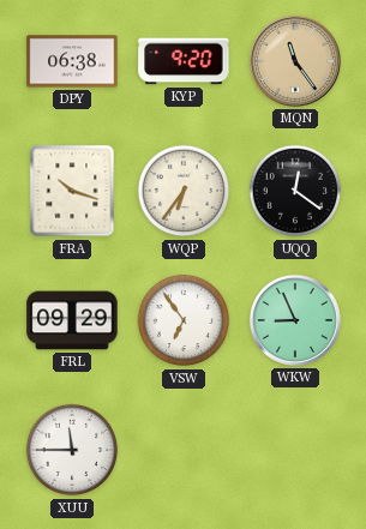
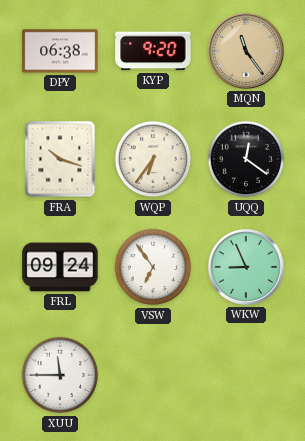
FRL: 09:29 -> 09:24
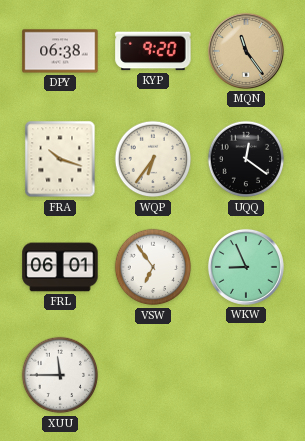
FRL: 09:24 -> 06:01
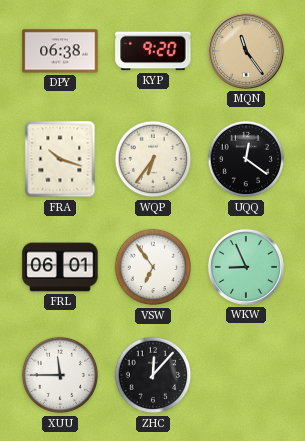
ZHC: none -> 12:07
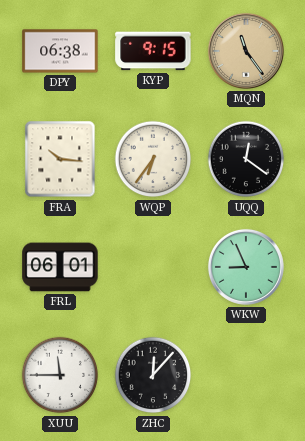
KYP: 9:20 -> 9:15
FRA: 10:18 -> 10:16
VSW: 6:54 -> none
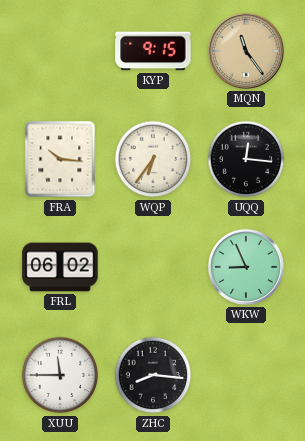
DPY: 06:38 -> none
UQQ: 12:21 -> 12:16
FRL: 06:01 -> 06:02
ZHC: 12:07 -> 8:16
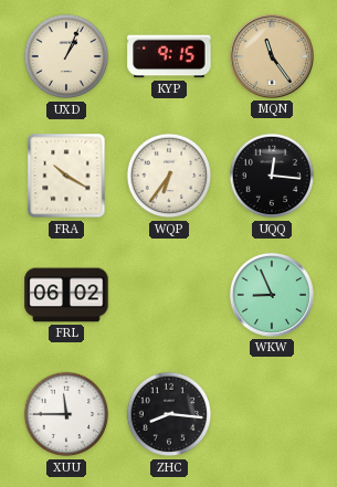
UXD: none -> 1:04
FRA: 10:16 -> 10:20
